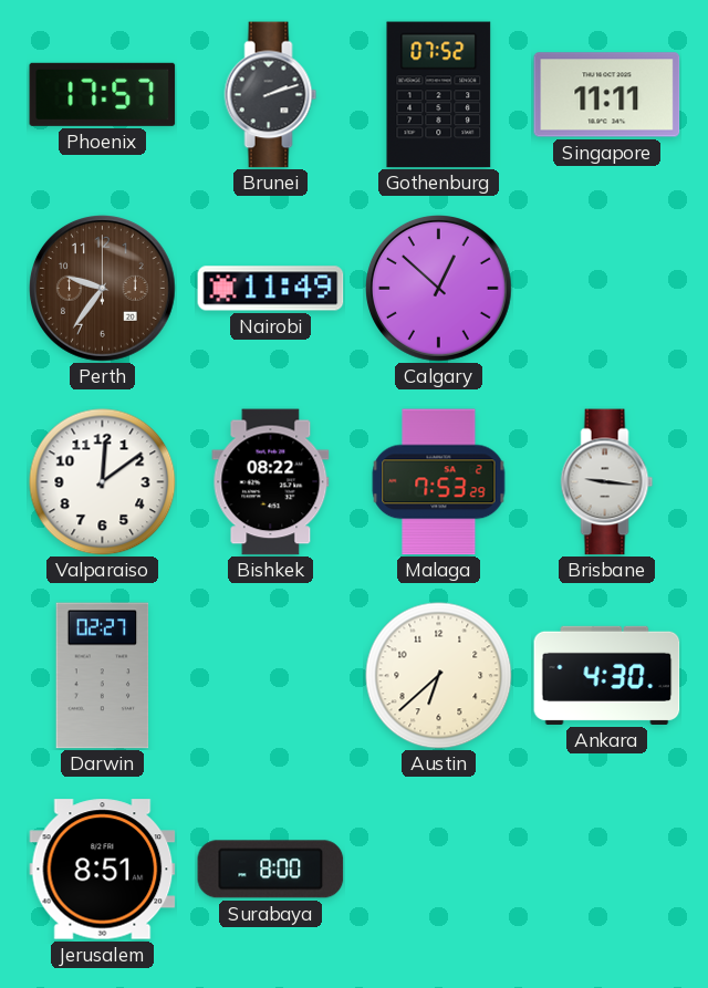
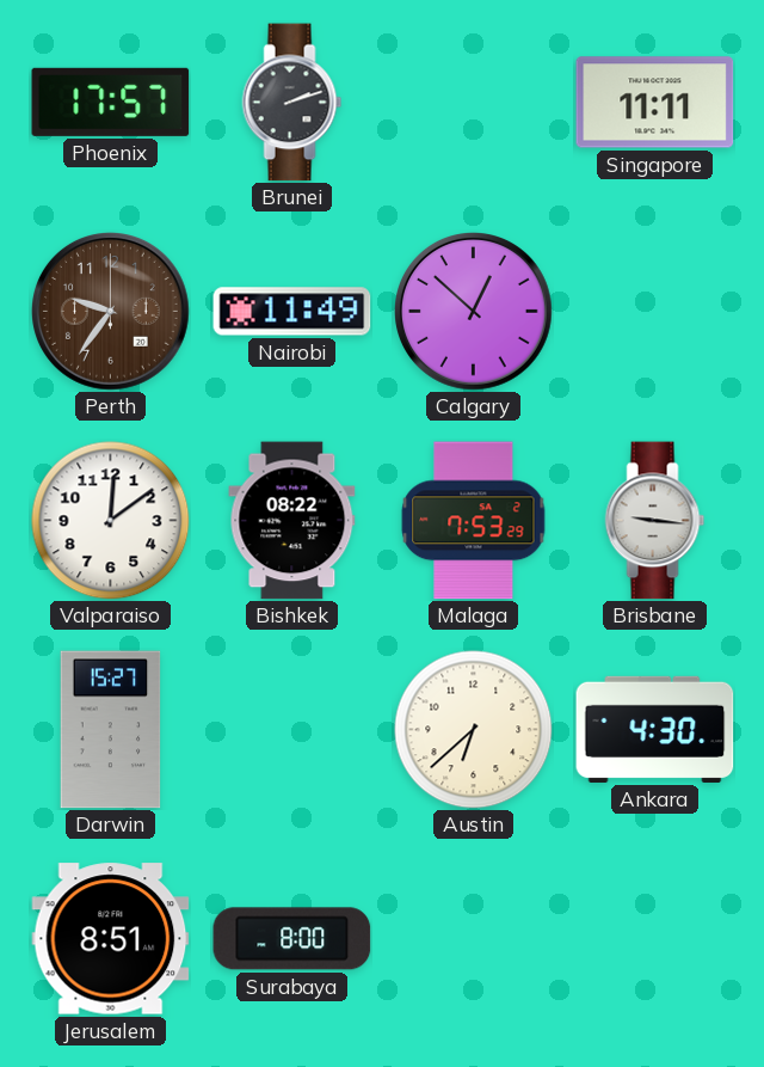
Gothenburg: 07:52 -> none
Darwin: 02:27 -> 15:27
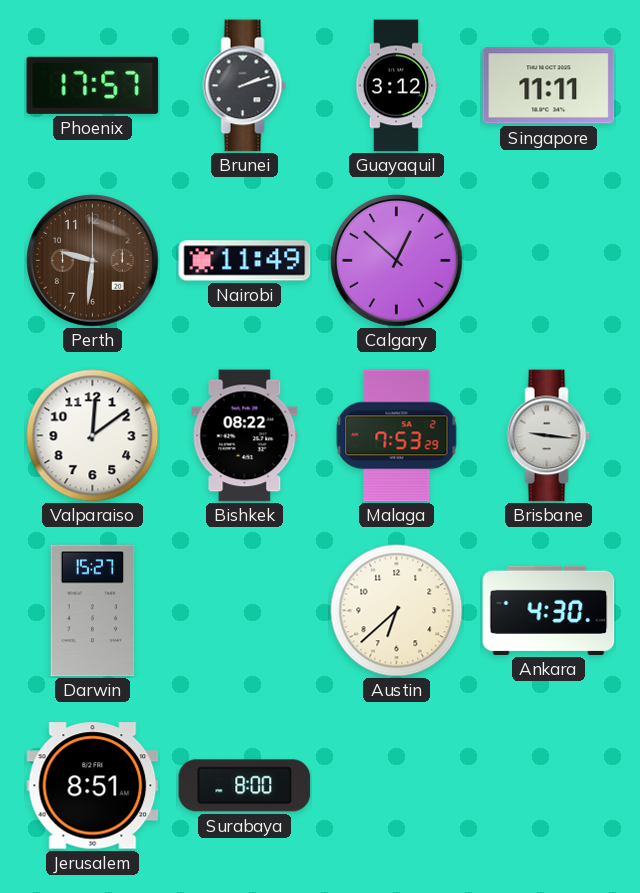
Guayaquil: none -> 3:12
Perth: 9:36 -> 9:31
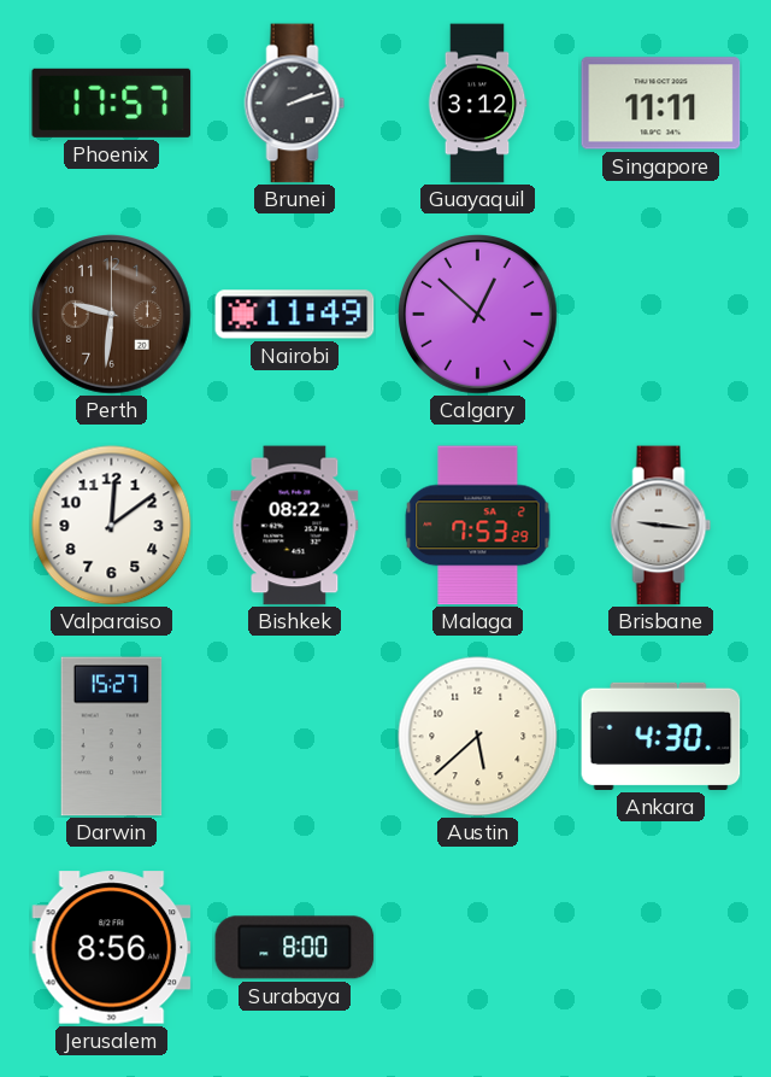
Austin: 6:38 -> 5:38
Jerusalem: 8:51 -> 8:56
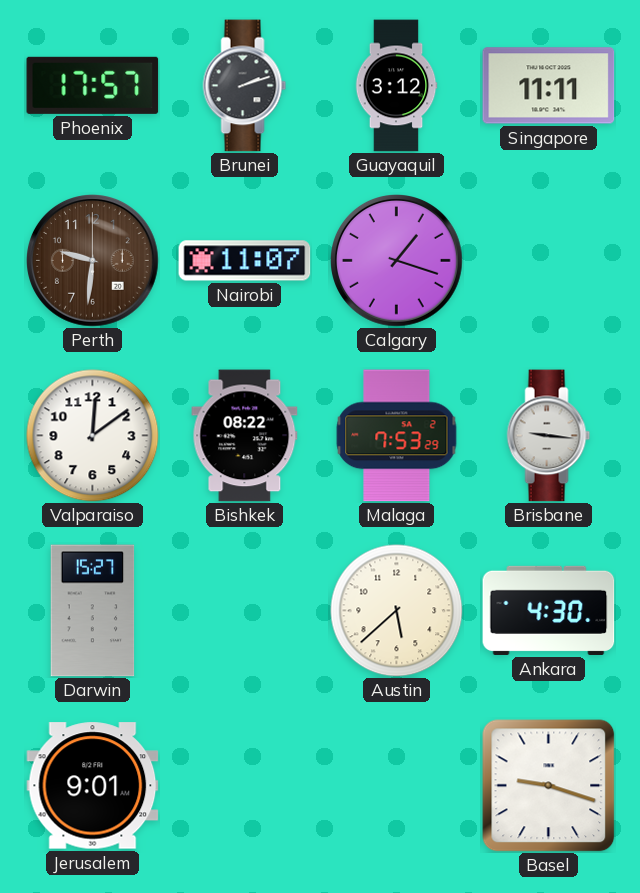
Nairobi: 11:49 -> 11:07
Calgary: 12:52 -> 1:18
Jerusalem: 8:56 -> 9:01
Surabaya: 8:00 -> none
Basel: none -> 9:18
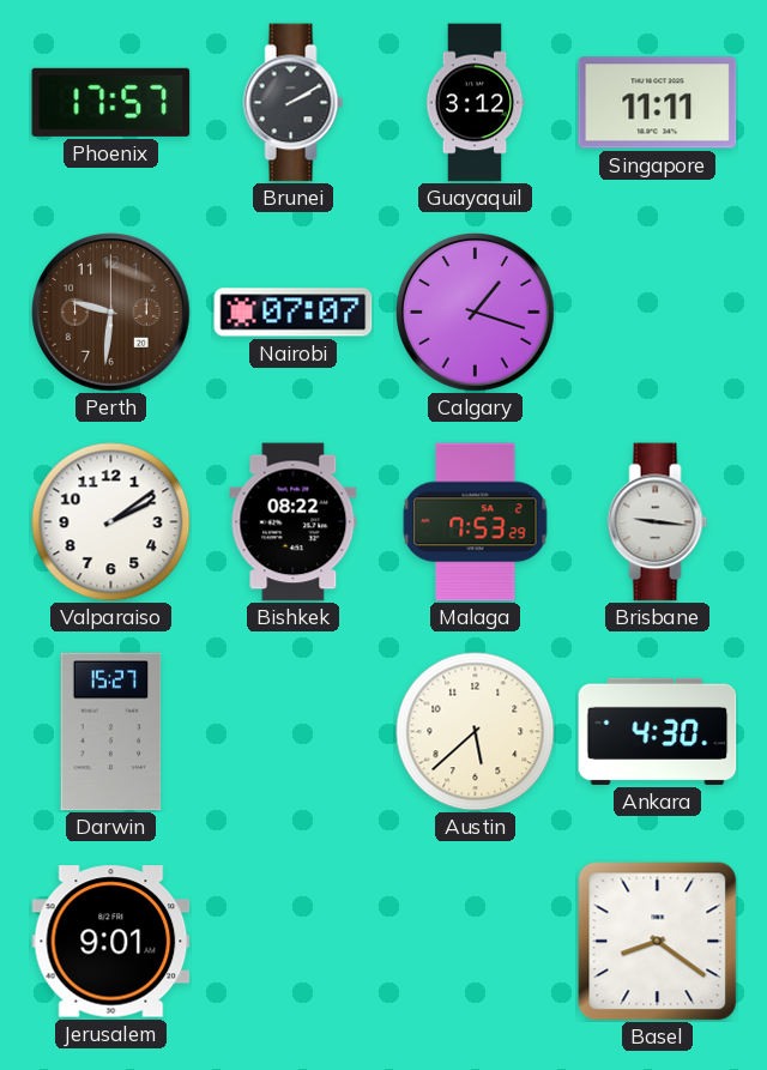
Brunei: 2:12 -> 2:10
Nairobi: 11:07 -> 07:07
Valparaiso: 12:09 -> 2:09
Basel: 9:18 -> 8:21
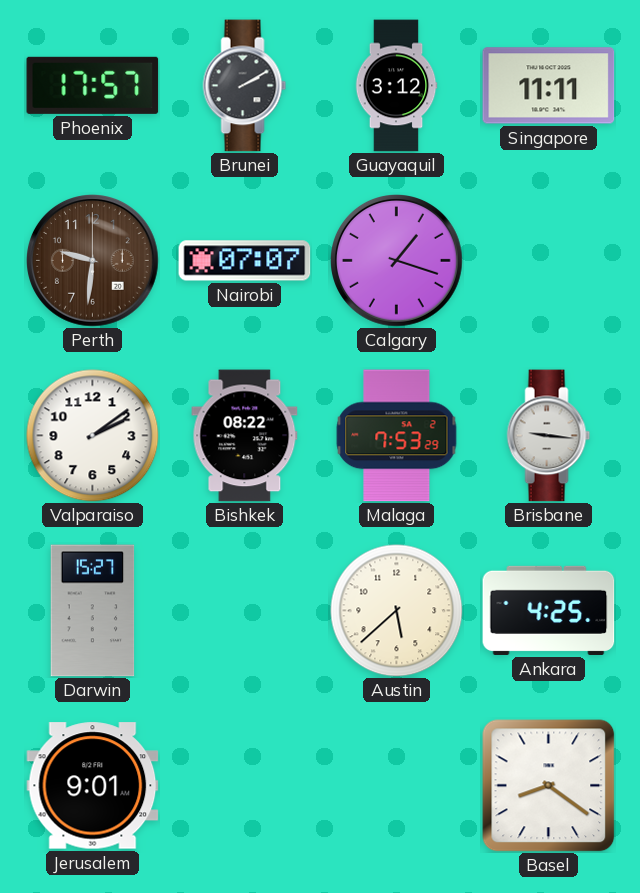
Ankara: 4:30 -> 4:25
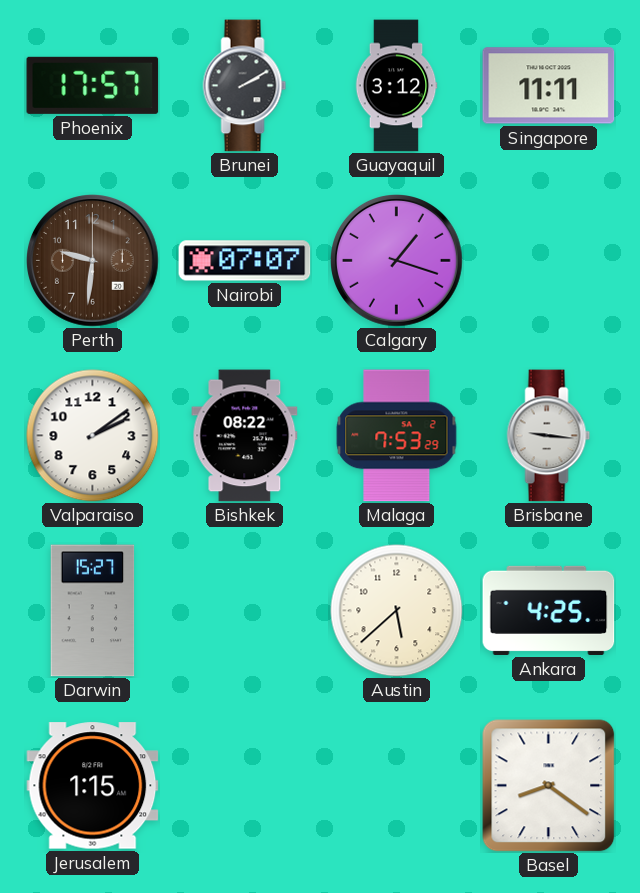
Jerusalem: 9:01 -> 1:15
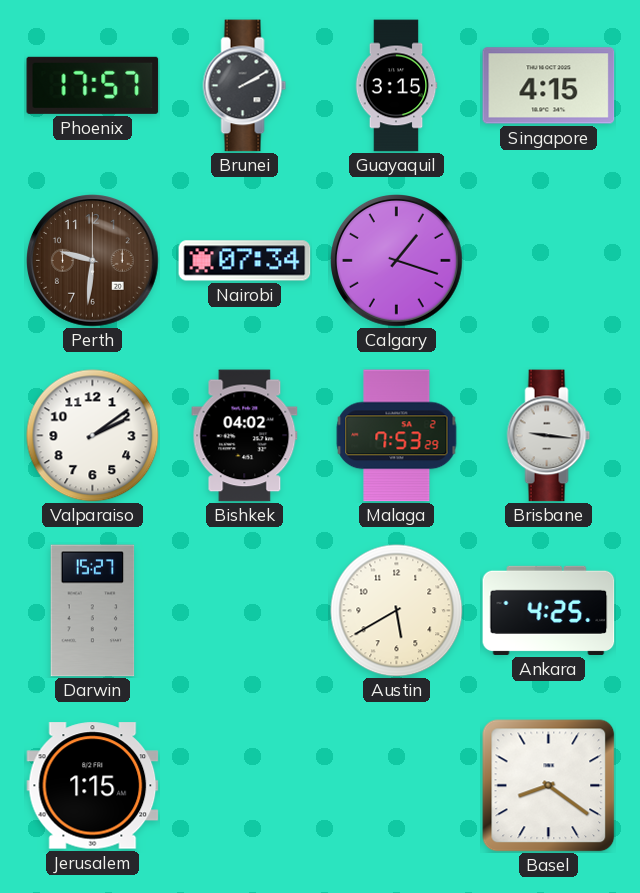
Guayaquil: 3:12 -> 3:15
Singapore: 11:11 -> 4:15
Nairobi: 07:07 -> 07:34
Bishkek: 08:22 -> 04:02
Austin: 5:38 -> 5:40
